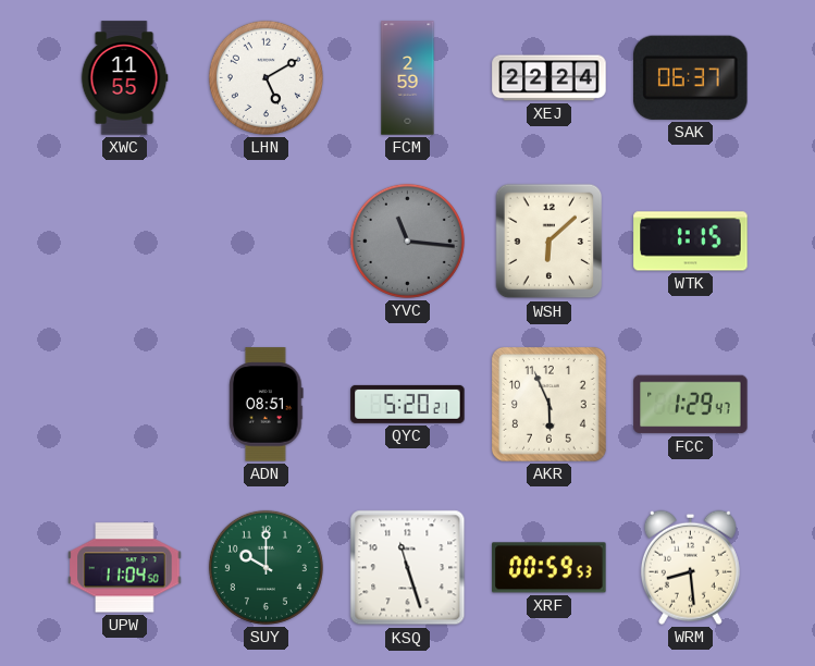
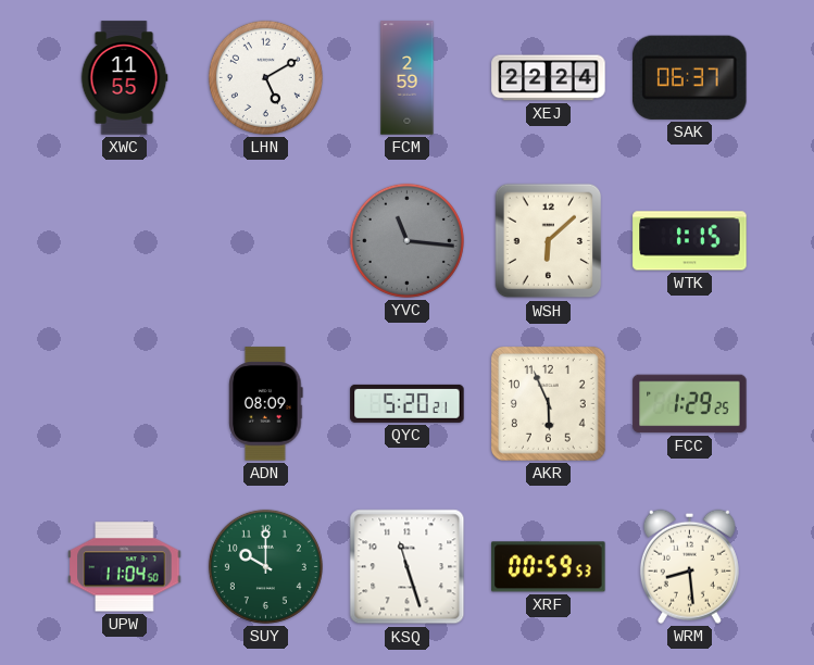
ADN: 08:51 -> 08:09
FCC: 1:29:47 -> 1:29:25
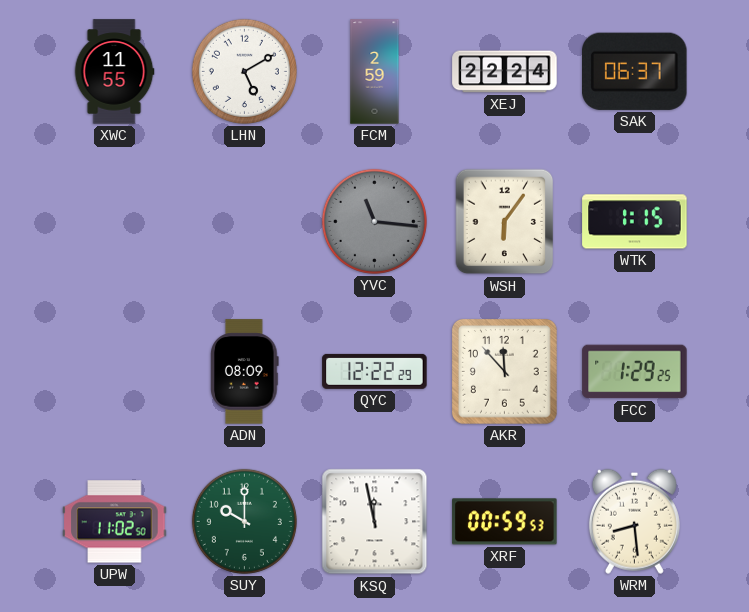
WSH: 6:08 -> 6:06
QYC: 5:20 -> 12:22
AKR: 5:56 -> 11:53
UPW: 11:04 -> 11:02
KSQ: 11:27 -> 11:58
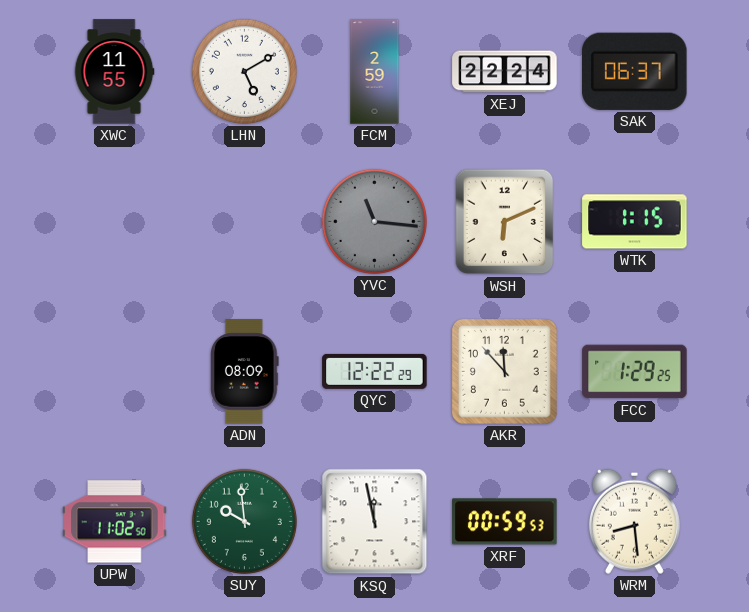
WSH: 6:06 -> 6:11
SUY: 10:00 -> 9:59
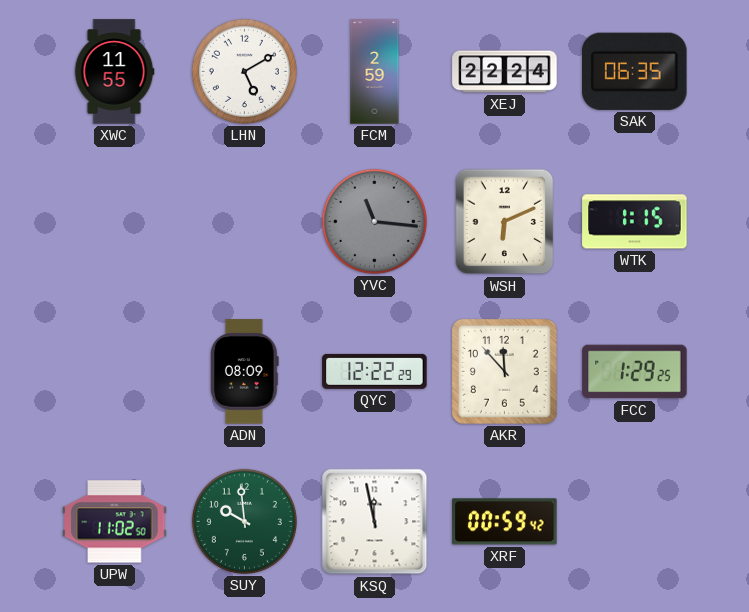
SAK: 06:37 -> 06:35
XRF: 00:59:53 -> 00:59:42
WRM: 8:29 -> none
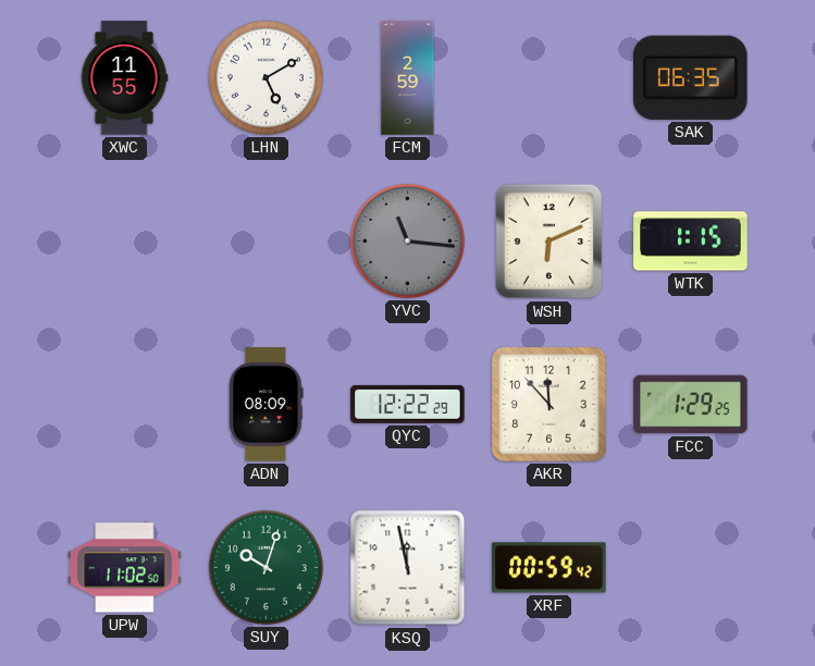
XEJ: 22:24 -> none
SUY: 9:59 -> 10:03
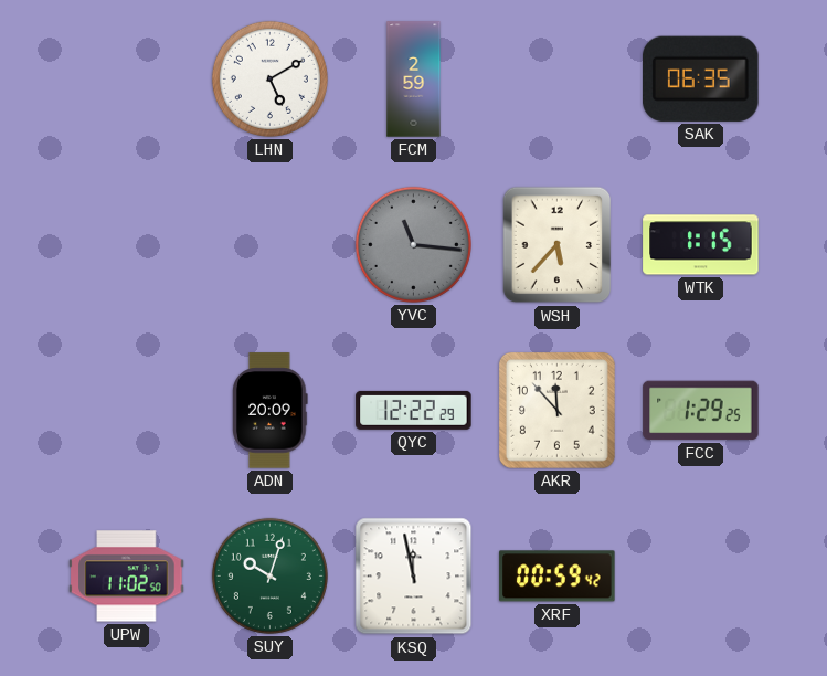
XWC: 11:55 -> none
WSH: 6:11 -> 5:37
ADN: 08:09 -> 20:09
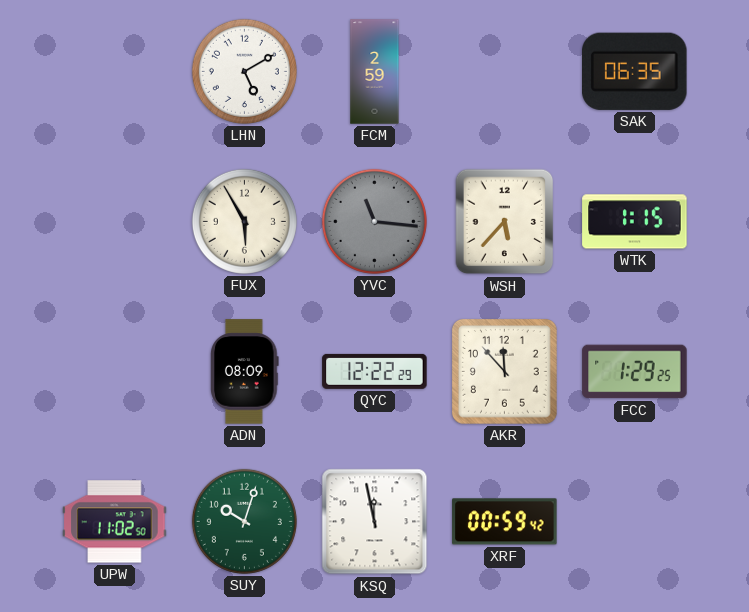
FUX: none -> 5:55
ADN: 20:09 -> 08:09
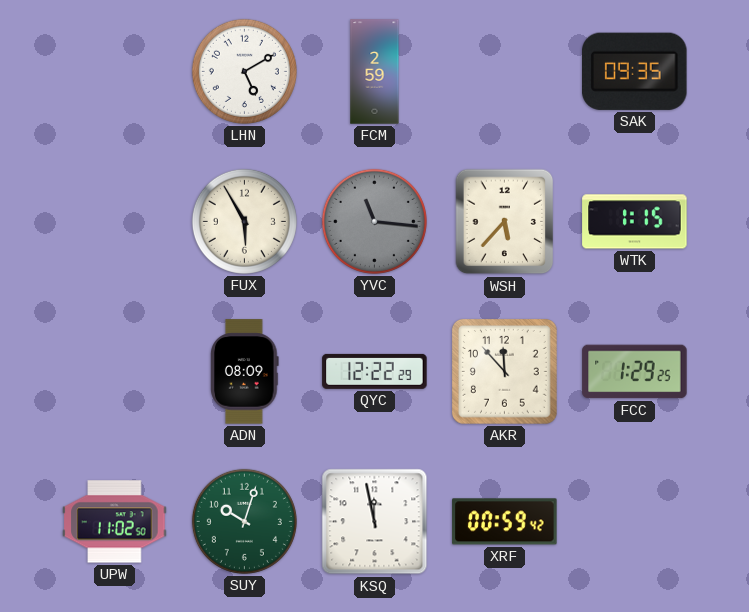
SAK: 06:35 -> 09:35
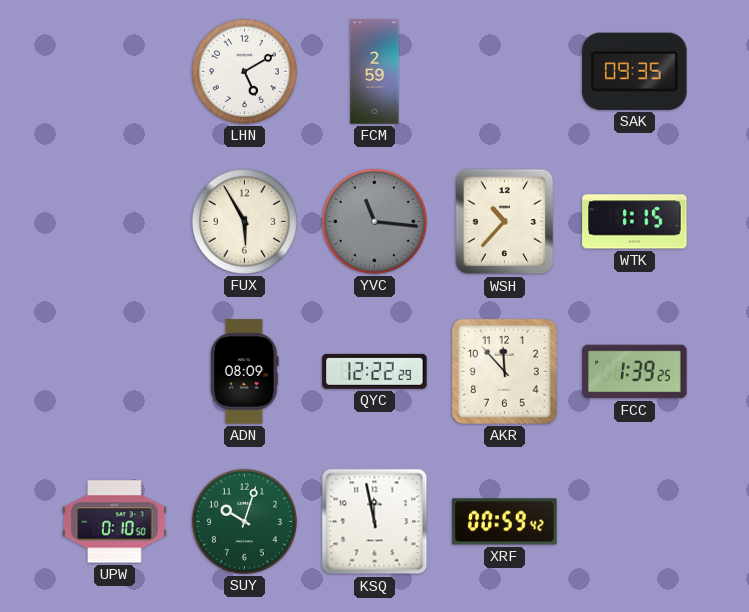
WSH: 5:37 -> 10:37
FCC: 1:29 -> 1:39
UPW: 11:02 -> 0:10
